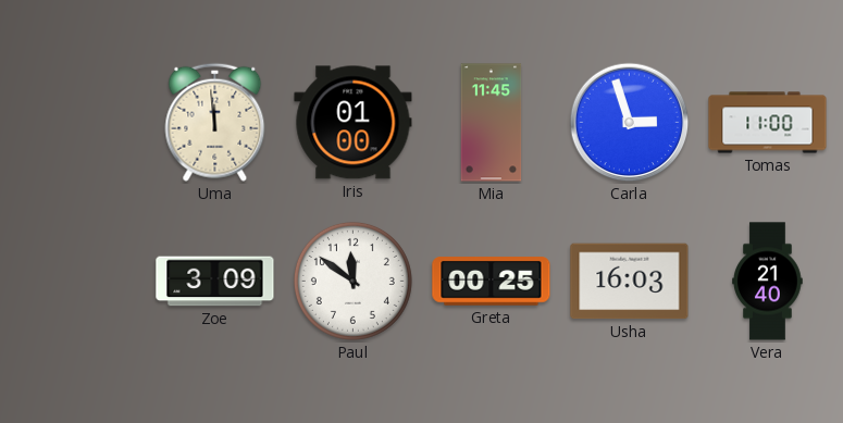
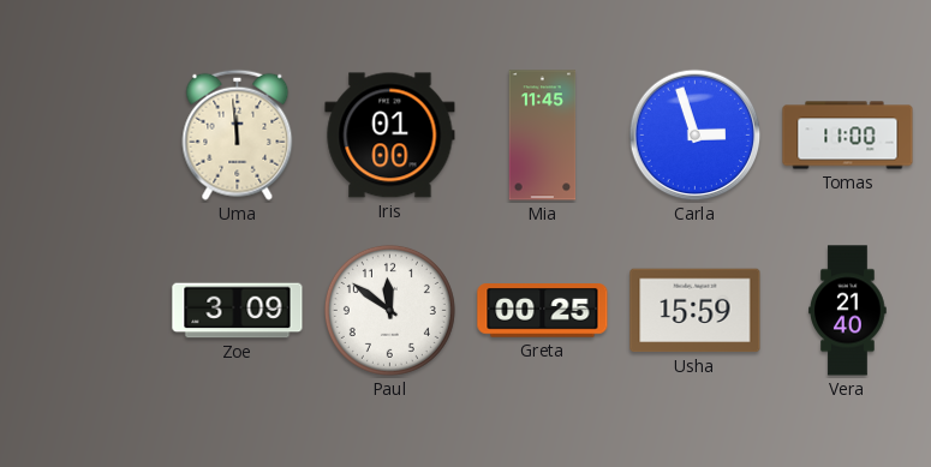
Usha: 16:03 -> 15:59
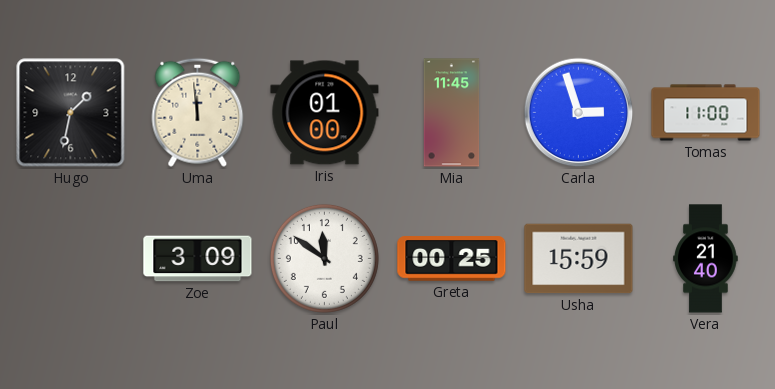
Hugo: none -> 1:32
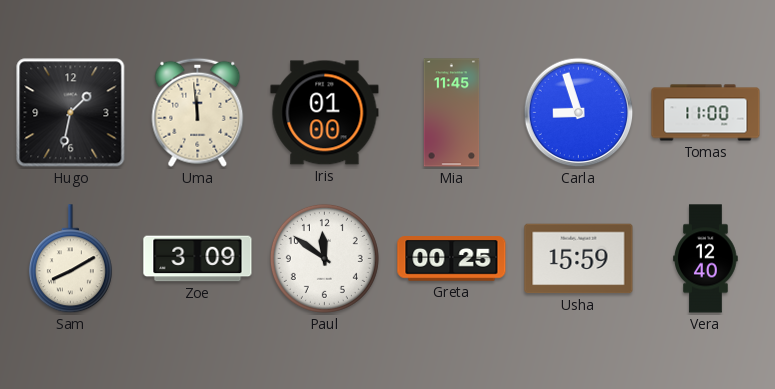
Carla: 2:57 -> 8:57
Sam: none -> 8:10
Vera: 21:40 -> 12:40
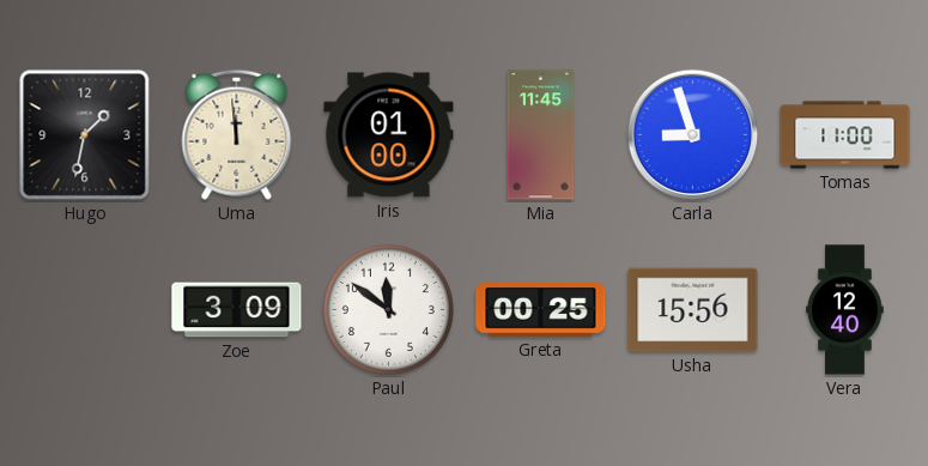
Sam: 8:10 -> none
Usha: 15:59 -> 15:56
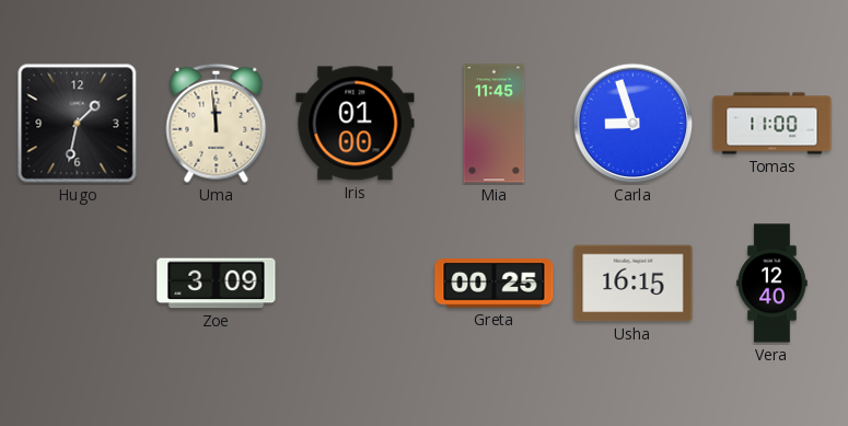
Paul: 11:51 -> none
Usha: 15:56 -> 16:15
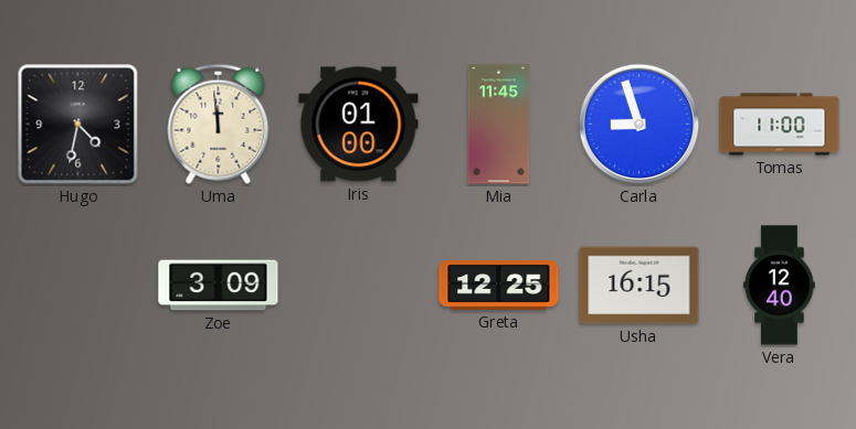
Hugo: 1:32 -> 4:32
Greta: 00:25 -> 12:25
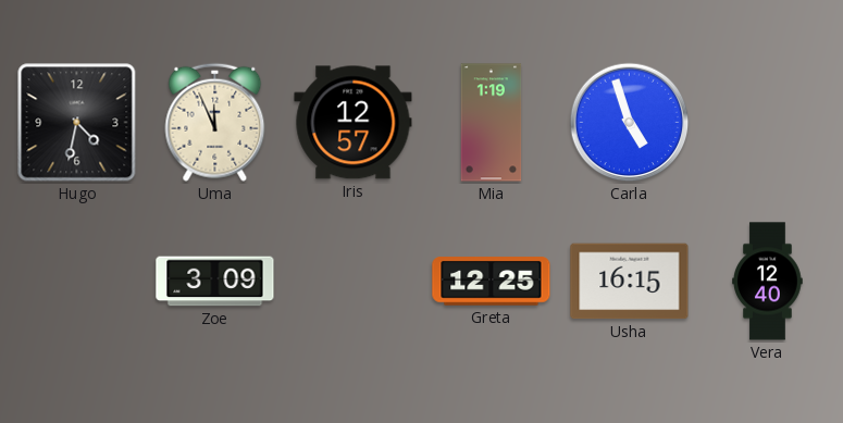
Uma: 11:59 -> 11:56
Iris: 01:00 -> 12:57
Mia: 11:45 -> 1:19
Carla: 8:57 -> 4:57
Tomas: 11:00 -> none
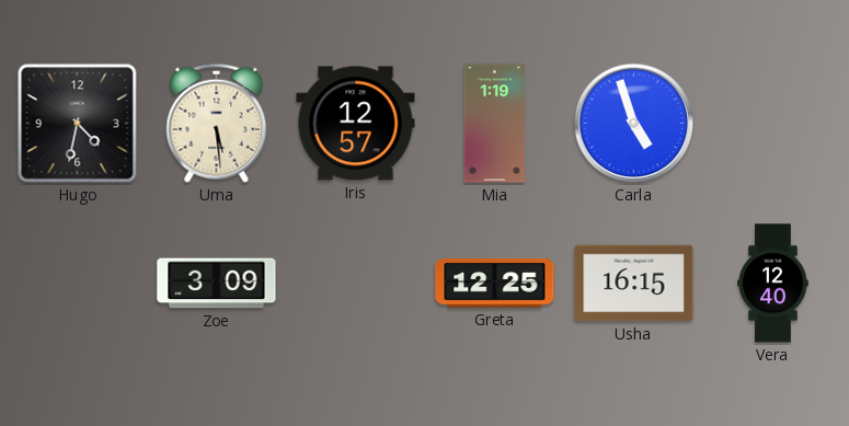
Uma: 11:56 -> 5:29
